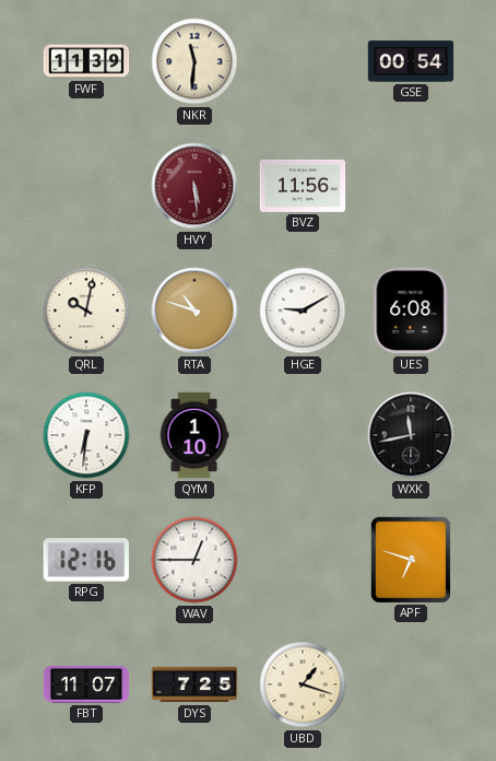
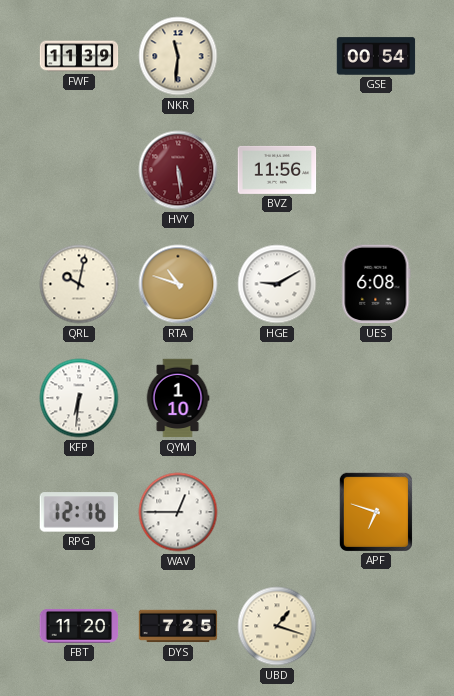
WXK: 11:43 -> none
FBT: 11:07 -> 11:20
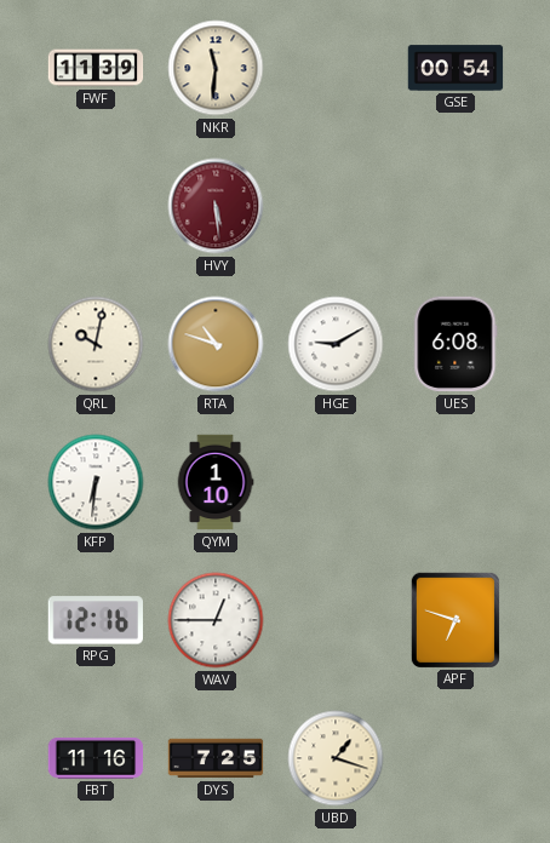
BVZ: 11:56 -> none
FBT: 11:20 -> 11:16
